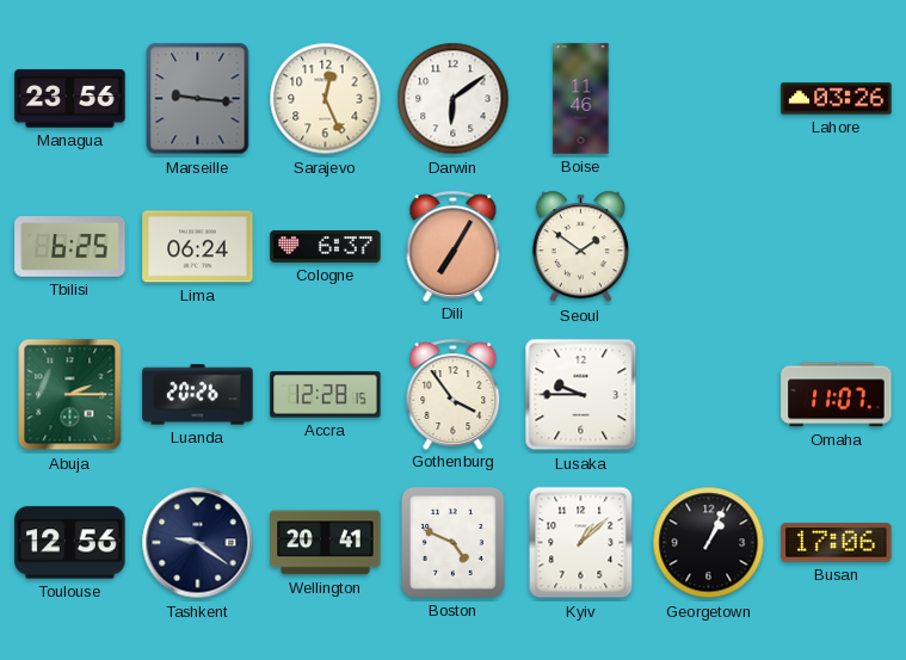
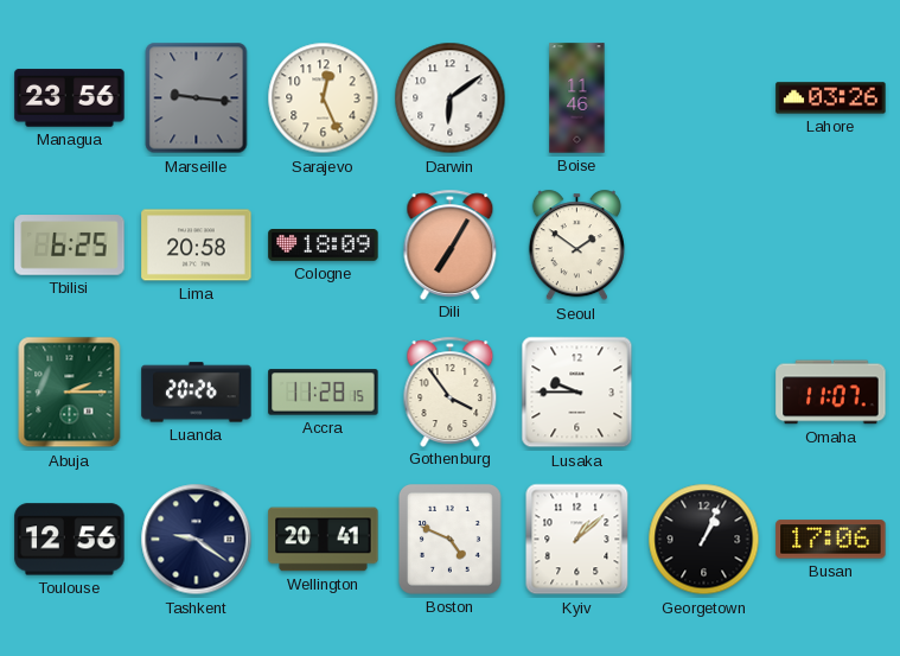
Lima: 06:24 -> 20:58
Cologne: 6:37 -> 18:09
Accra: 12:28 -> 11:28
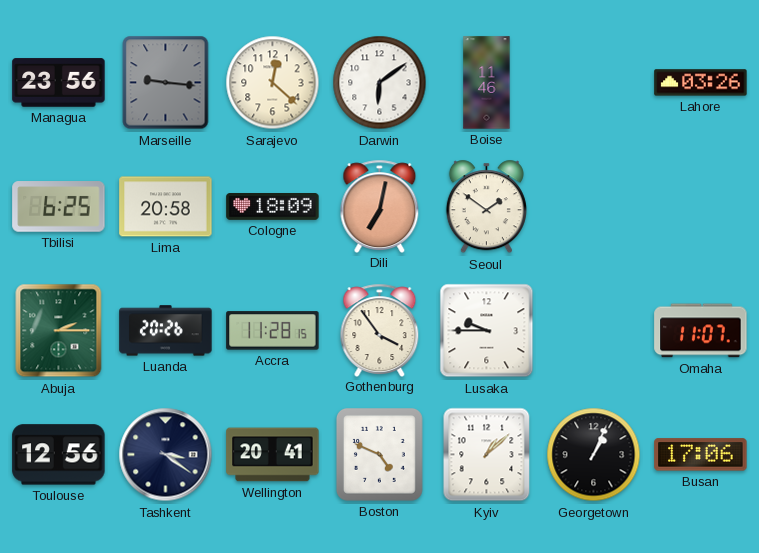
Sarajevo: 12:26 -> 12:22
Dili: 7:05 -> 7:02
Tashkent: 9:21 -> 3:21
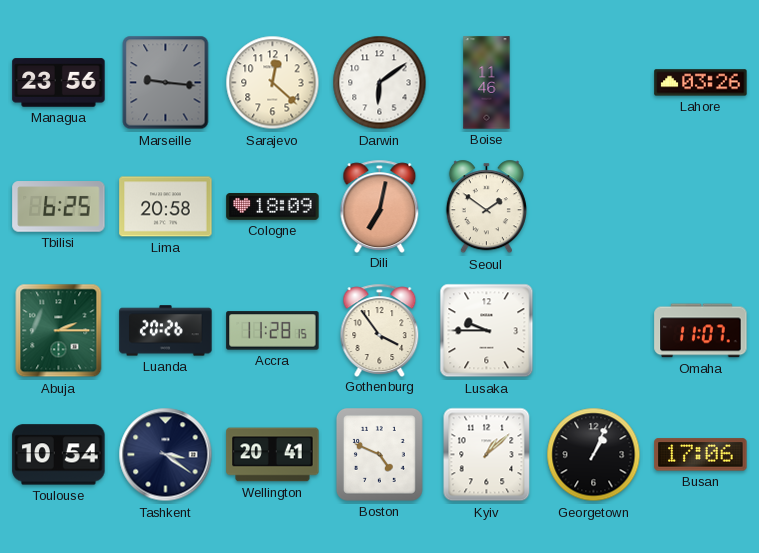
Toulouse: 12:56 -> 10:54
